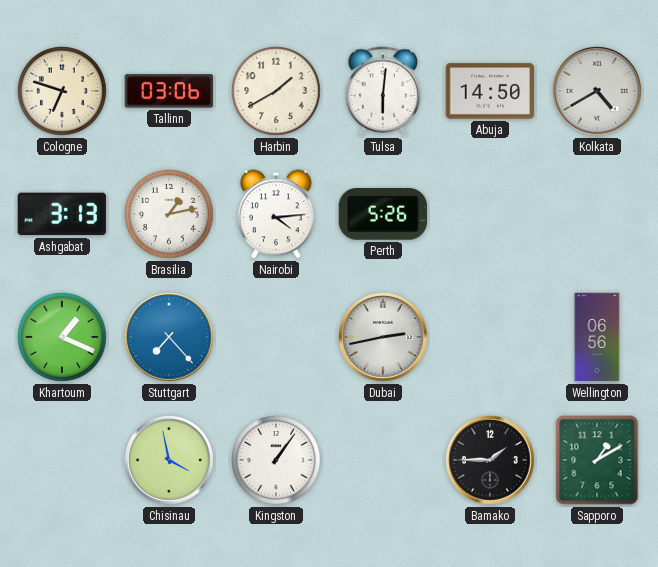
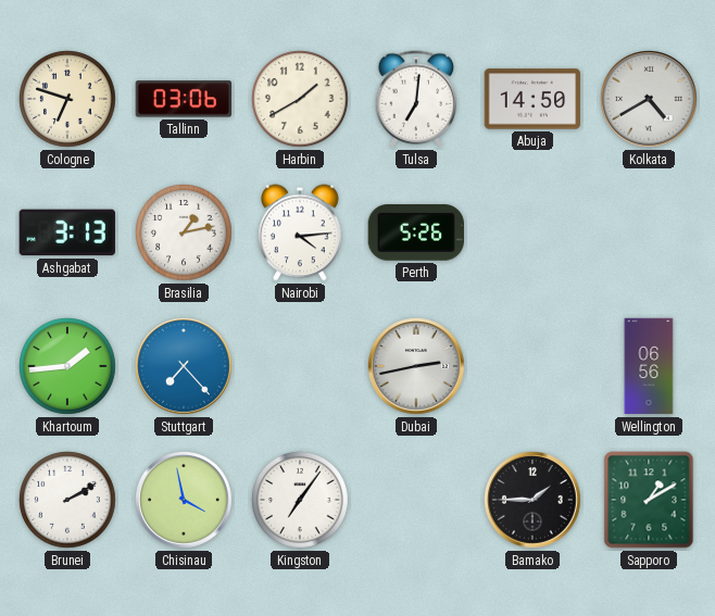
Tulsa: 6:01 -> 7:01
Khartoum: 1:19 -> 1:44
Brunei: none -> 2:10
Kingston: 1:06 -> 7:06
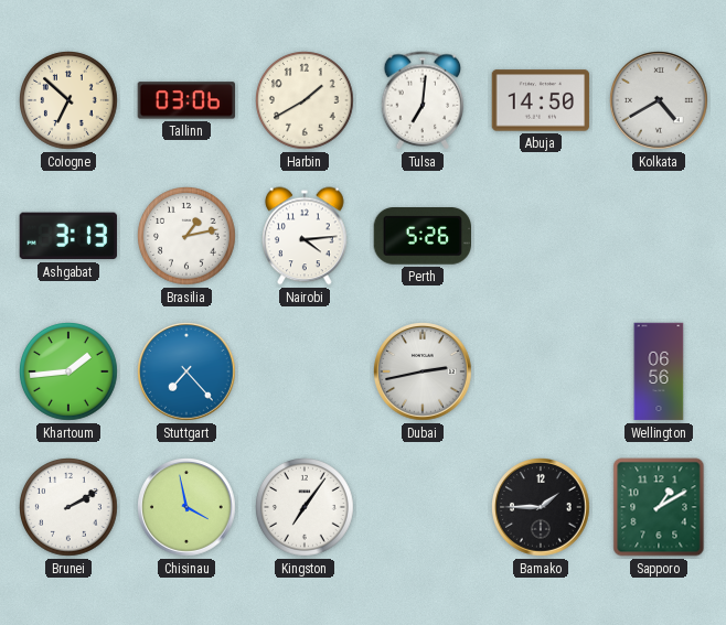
Cologne: 6:48 -> 6:52
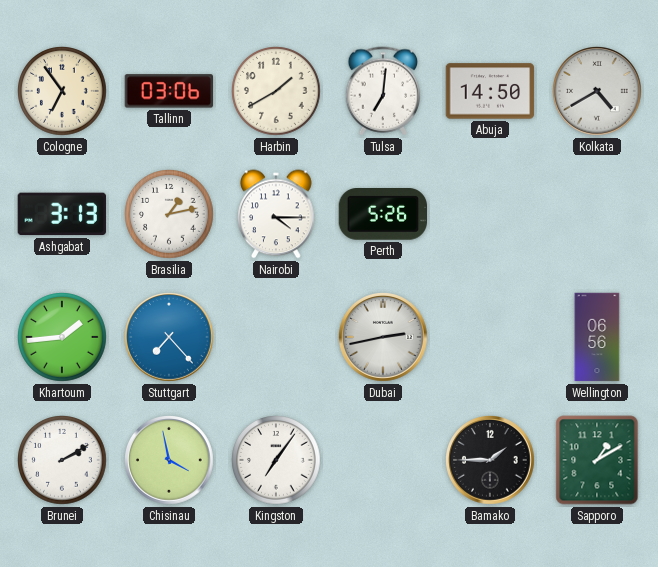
Cologne: 6:52 -> 6:54
Nairobi: 4:14 -> 4:15
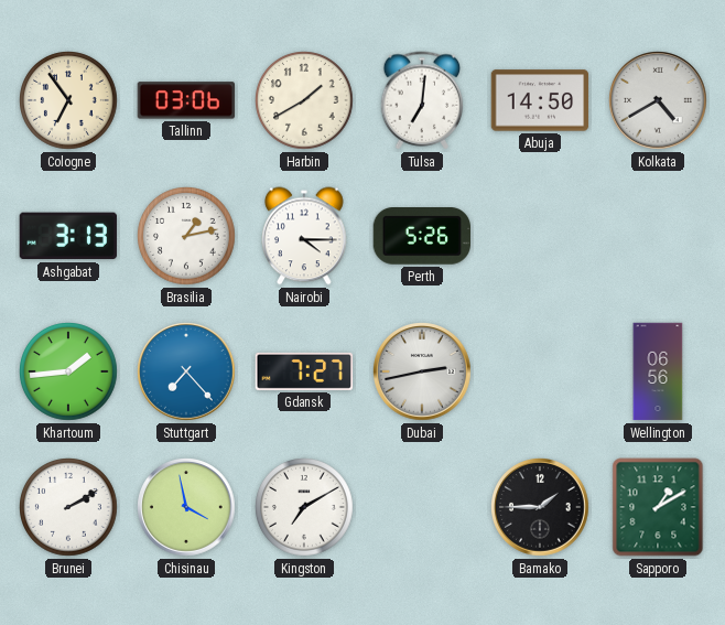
Gdansk: none -> 7:27
Kingston: 7:06 -> 7:10
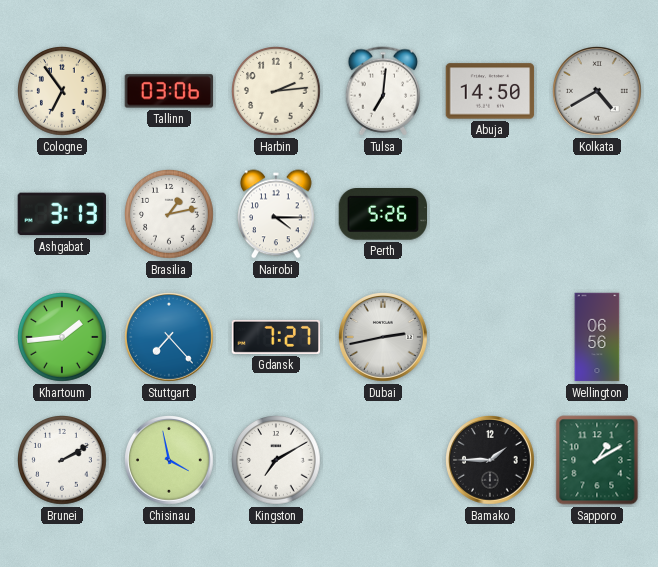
Harbin: 1:40 -> 2:14
